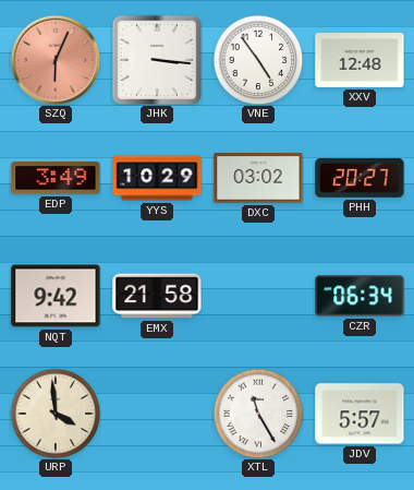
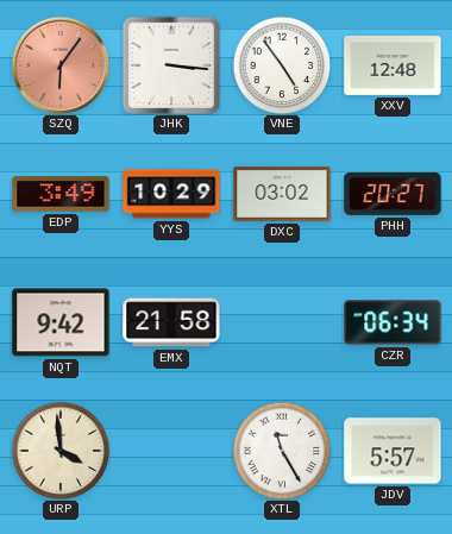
SZQ: 6:04 -> 6:06
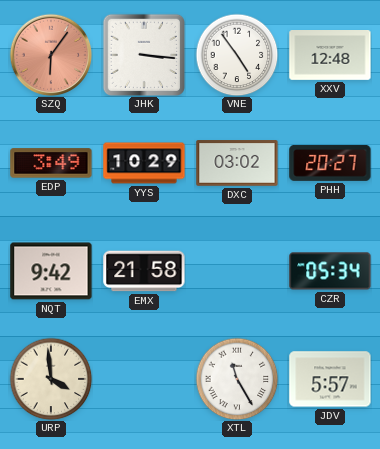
CZR: 06:34 -> 05:34
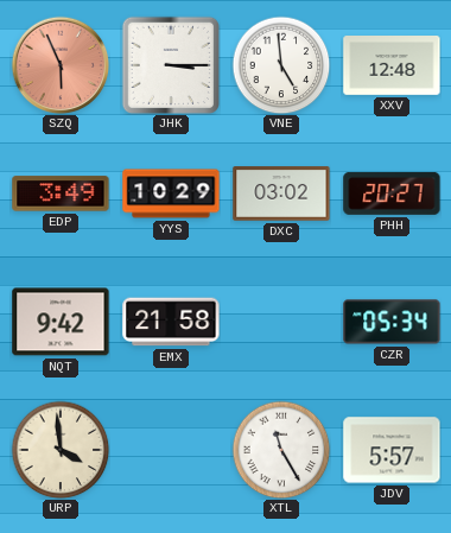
SZQ: 6:06 -> 5:56
JHK: 3:16 -> 3:15
VNE: 4:54 -> 4:59
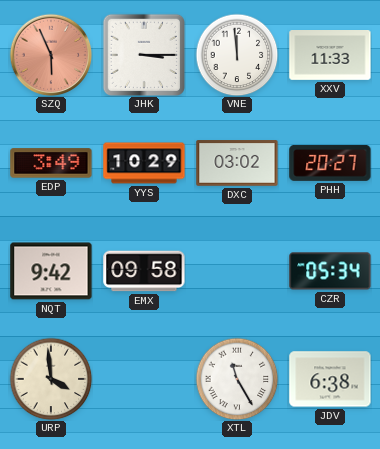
VNE: 4:59 -> 11:59
XXV: 12:48 -> 11:33
EMX: 21:58 -> 09:58
JDV: 5:57 -> 6:38
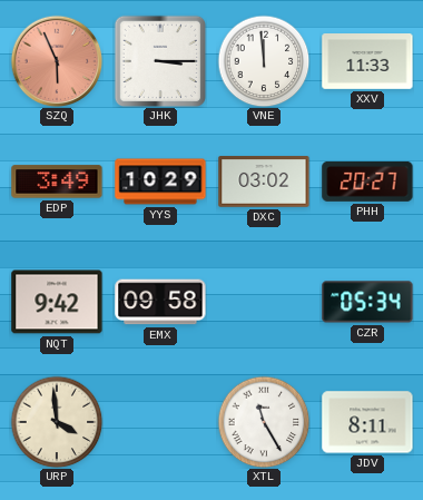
JDV: 6:38 -> 8:11
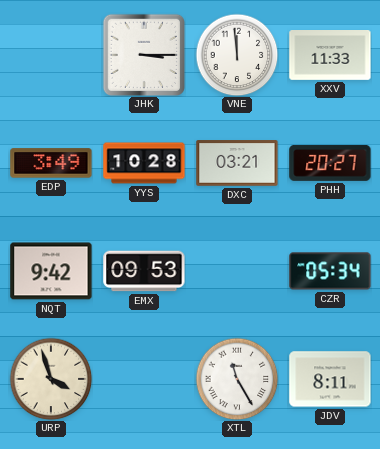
SZQ: 5:56 -> none
YYS: 10:29 -> 10:28
DXC: 03:02 -> 03:21
EMX: 09:58 -> 09:53
URP: 3:59 -> 3:57
